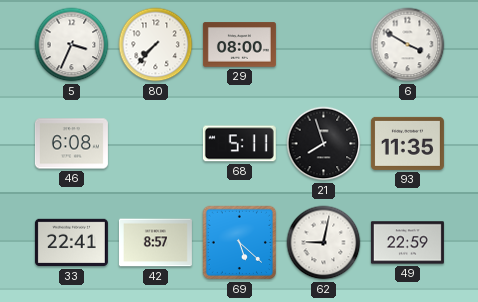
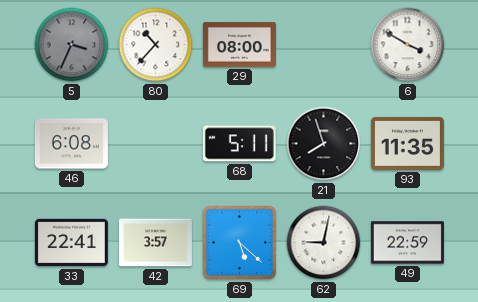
5 dial: white -> grey
80: 7:37 -> 10:37
42: 8:57 -> 3:57
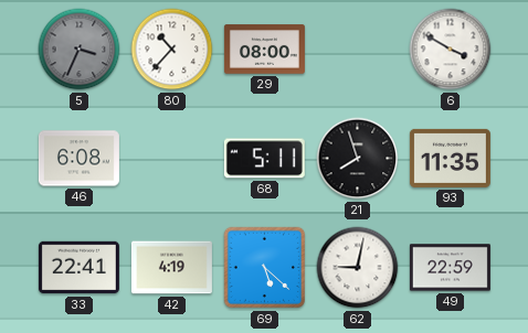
42: 3:57 -> 4:19
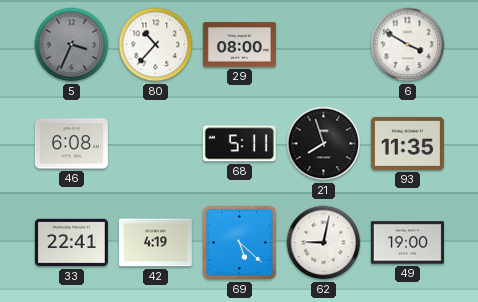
49: 22:59 -> 19:00
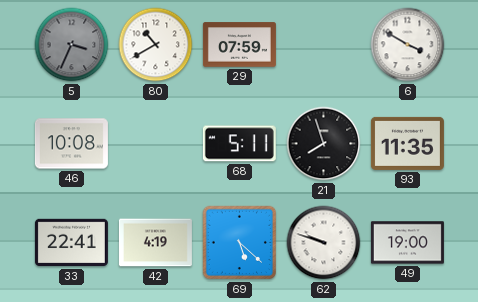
80: 10:37 -> 10:40
29: 08:00 -> 07:59
46: 6:08 -> 10:08
62: 9:02 -> 9:48
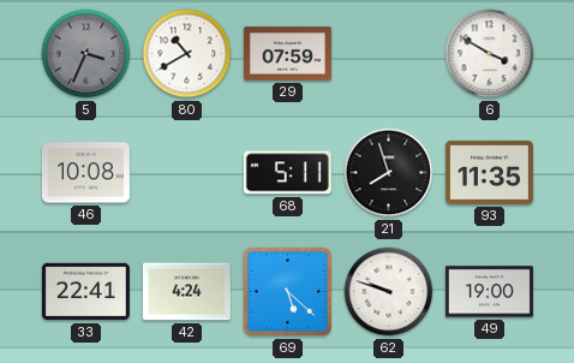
42: 4:19 -> 4:24
